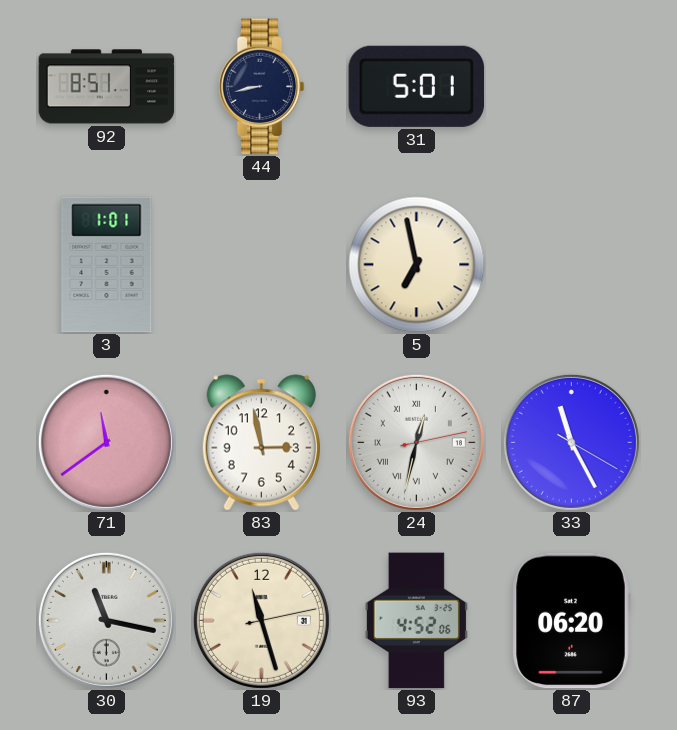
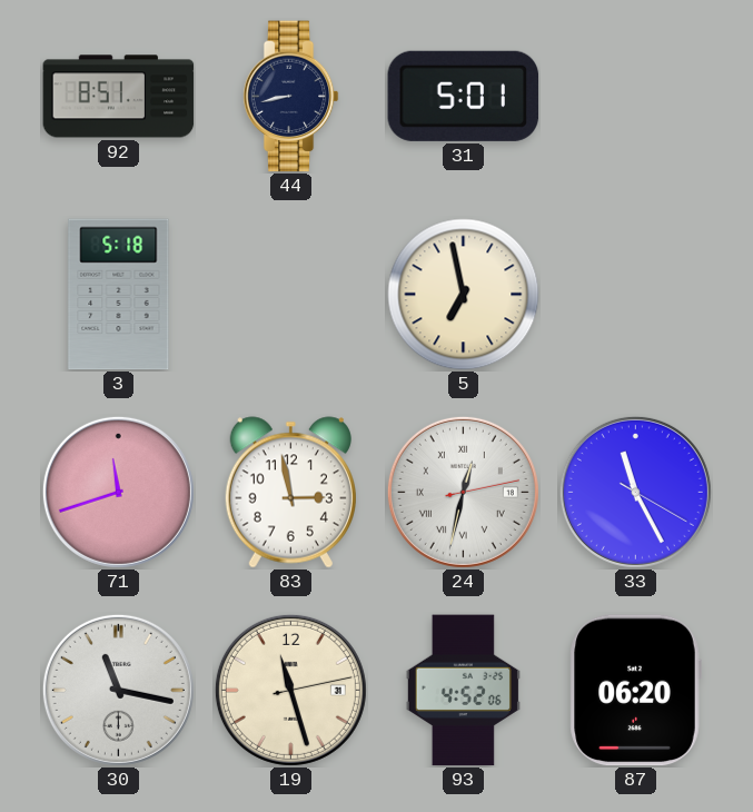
3: 1:01 -> 5:18
71: 11:39 -> 11:42
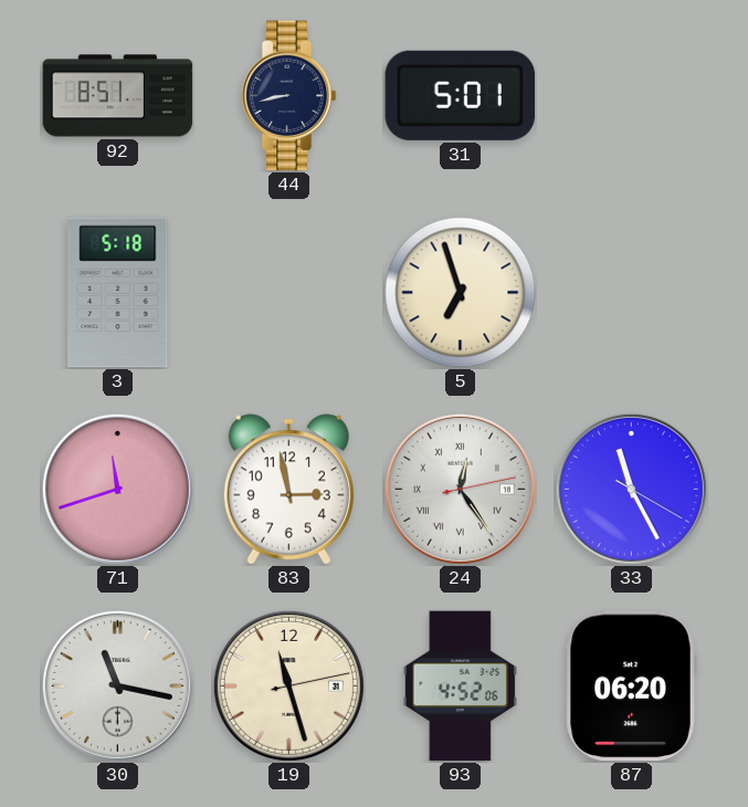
5: 6:58 -> 6:57
24: 12:32 -> 12:24
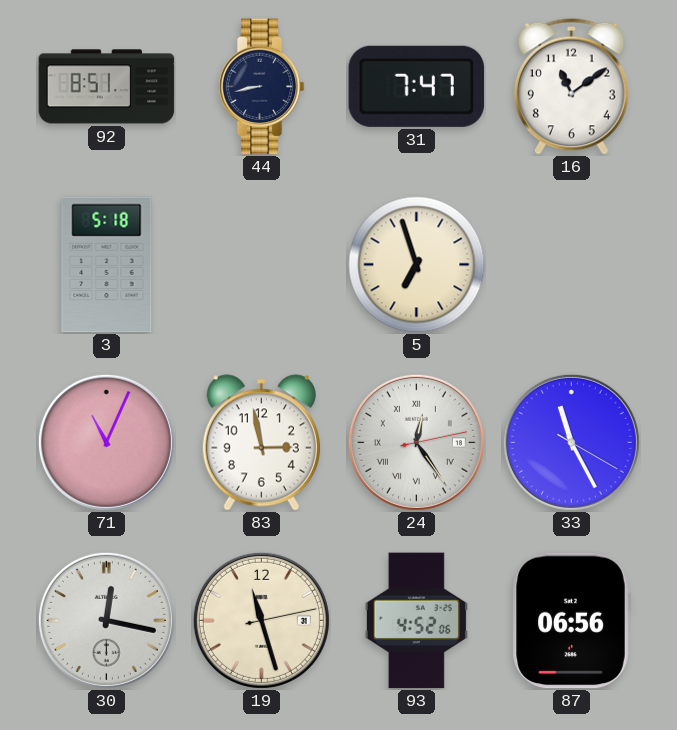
31: 5:01 -> 7:47
16: none -> 11:09
71: 11:42 -> 11:04
30: 11:17 -> 12:17
87: 06:20 -> 06:56
